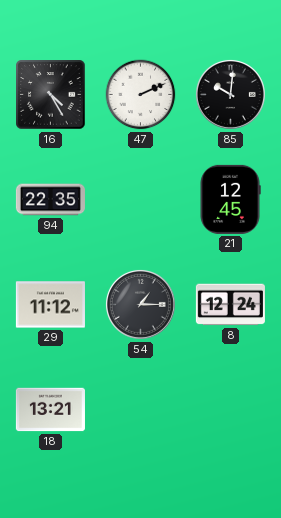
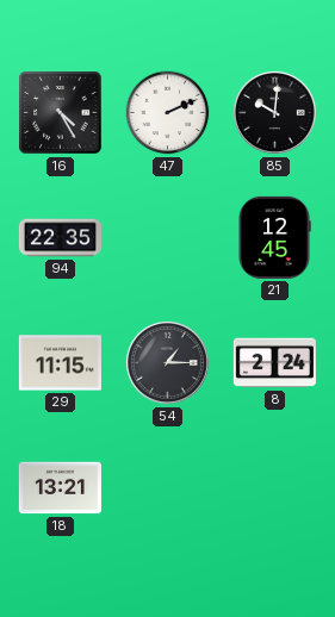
29: 11:12 -> 11:15
8: 12:24 -> 2:24
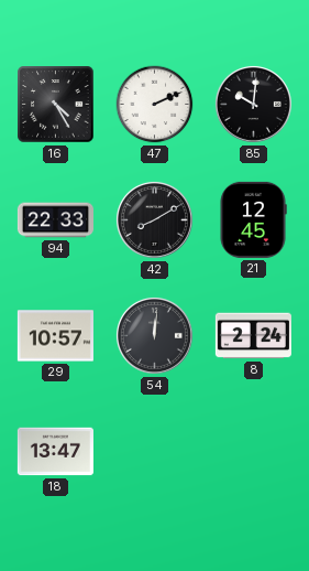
94: 22:35 -> 22:33
42: none -> 8:10
29: 11:15 -> 10:57
54: 1:15 -> 12:01
18: 13:21 -> 13:47
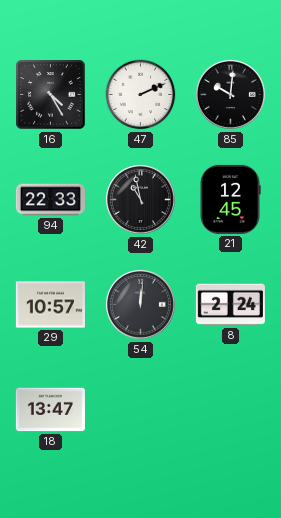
42: 8:10 -> 10:58
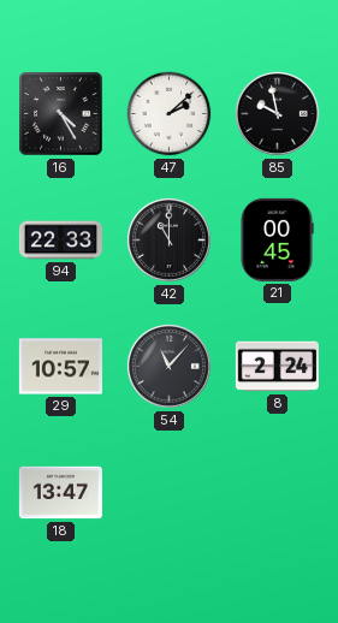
47: 2:11 -> 2:08
85: 10:01 -> 9:58
42: 10:58 -> 11:00
21: 12:45 -> 00:45
54: 12:01 -> 11:07
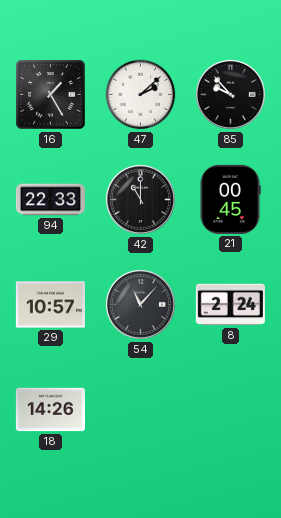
16: 4:25 -> 1:25
85: 9:58 -> 9:53
18: 13:47 -> 14:26
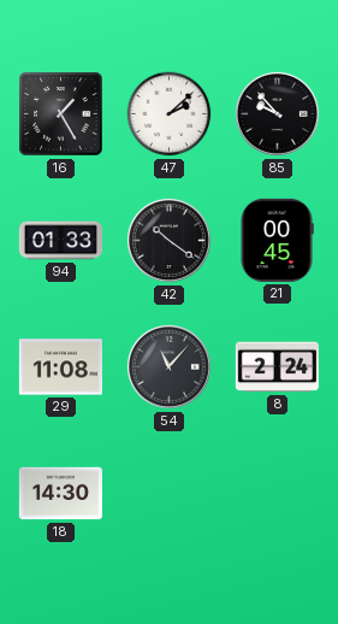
94: 22:33 -> 01:33
42: 11:00 -> 10:21
29: 10:57 -> 11:08
18: 14:26 -> 14:30
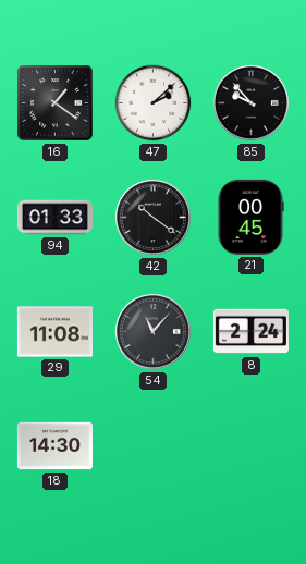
16: 1:25 -> 1:21
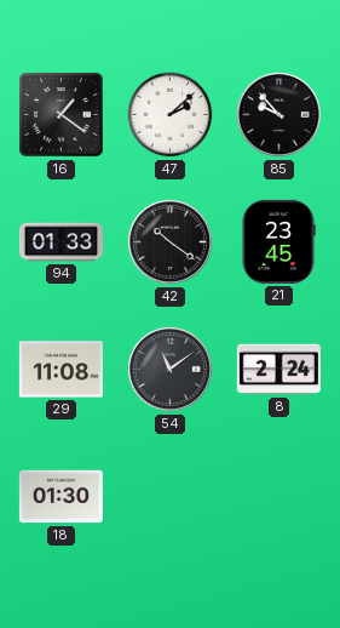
21: 00:45 -> 23:45
54: 11:07 -> 11:09
18: 14:30 -> 01:30
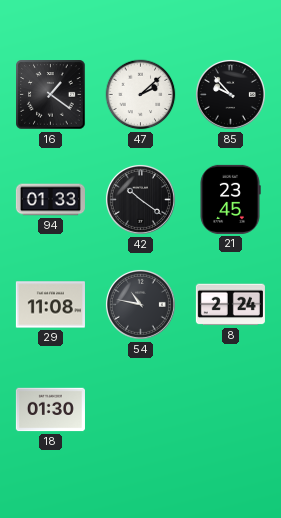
54: 11:09 -> 10:47
